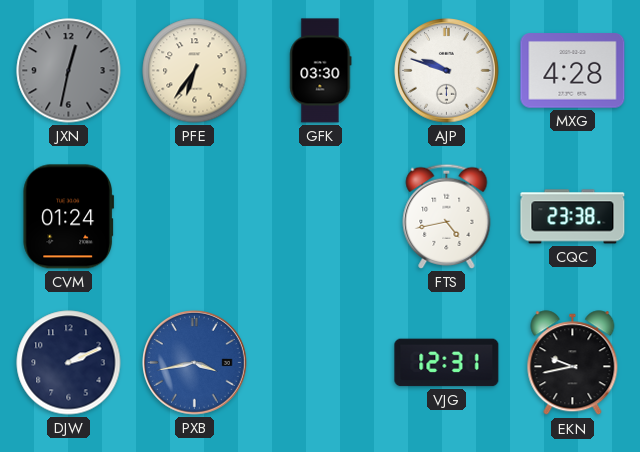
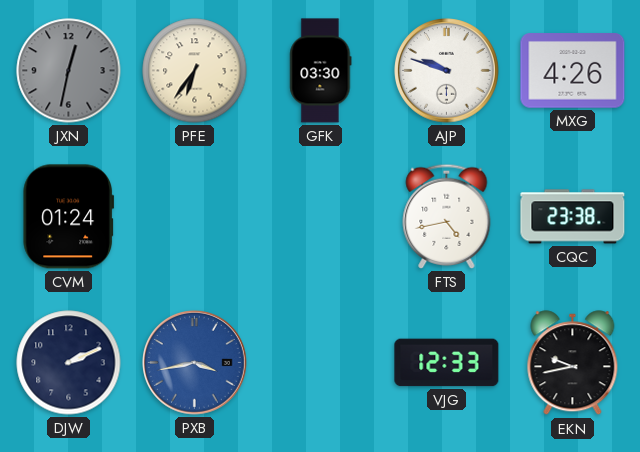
MXG: 4:28 -> 4:26
VJG: 12:31 -> 12:33
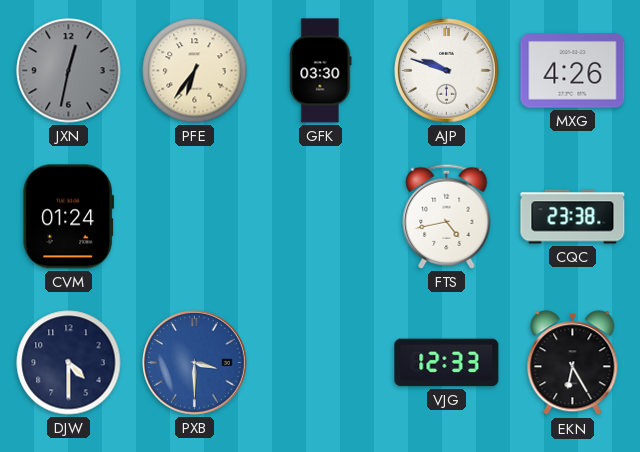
DJW: 2:11 -> 4:30
PXB: 3:43 -> 3:30
EKN: 9:43 -> 6:25
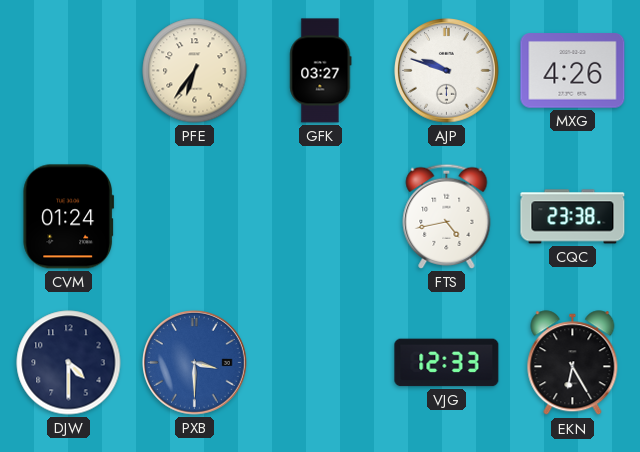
JXN: 12:32 -> none
GFK: 03:30 -> 03:27
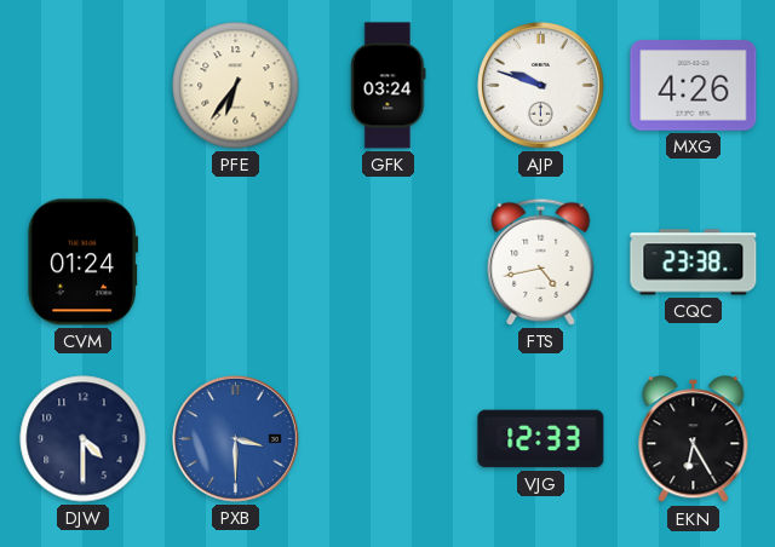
GFK: 03:27 -> 03:24
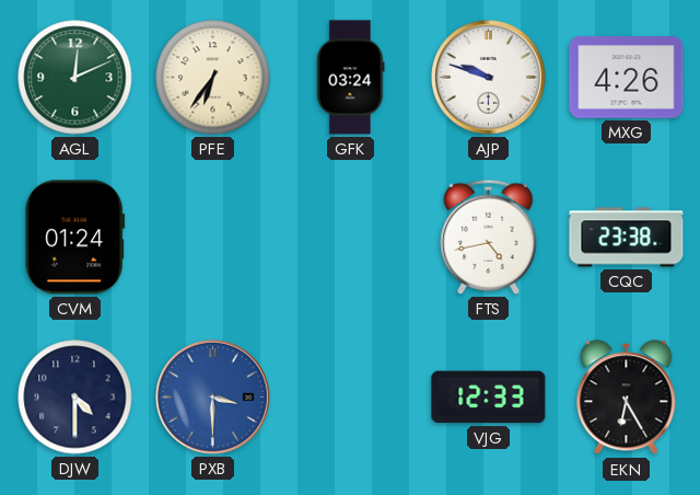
AGL: none -> 12:11
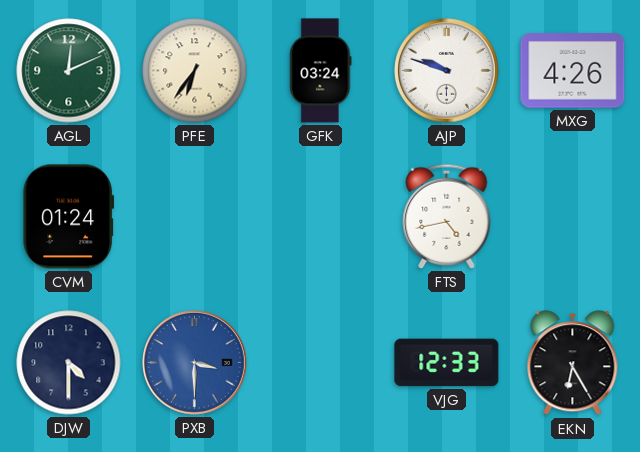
CQC: 23:38 -> none
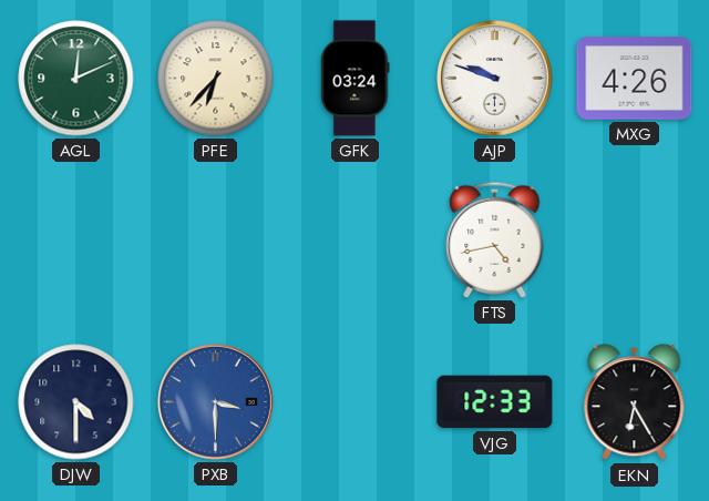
PFE: 6:36 -> 6:37
CVM: 01:24 -> none
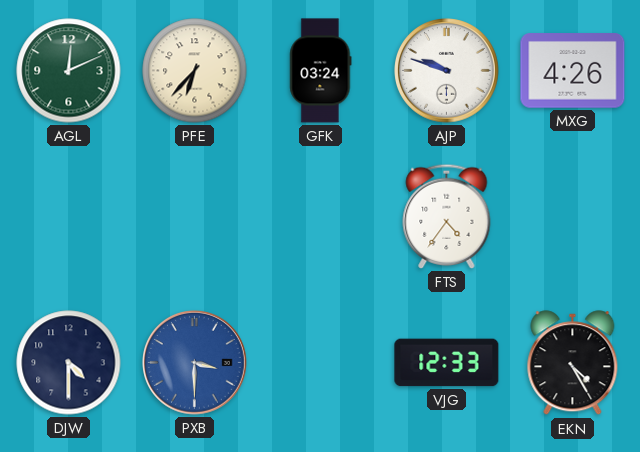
FTS: 4:43 -> 4:36
EKN: 6:25 -> 4:25
